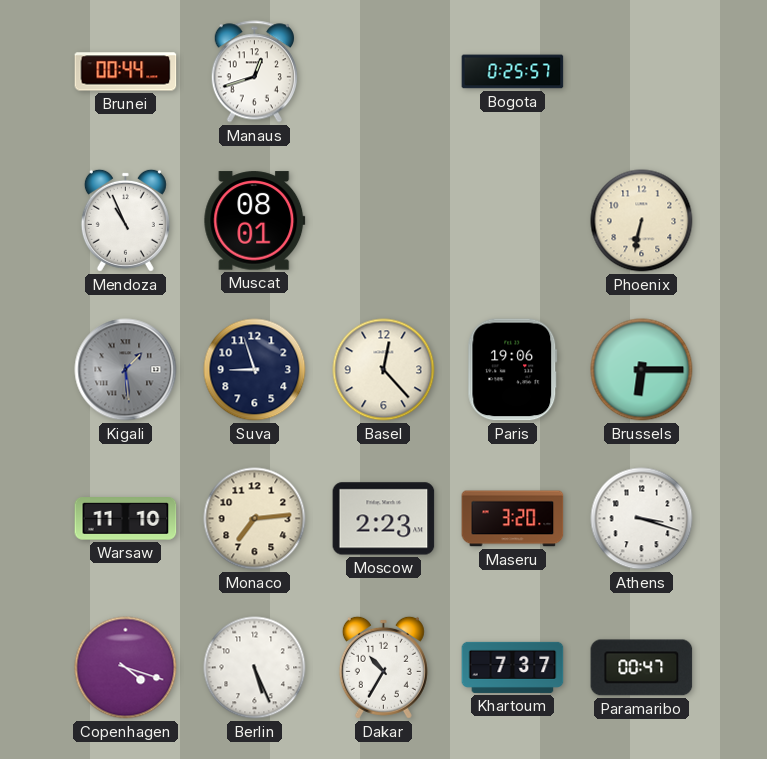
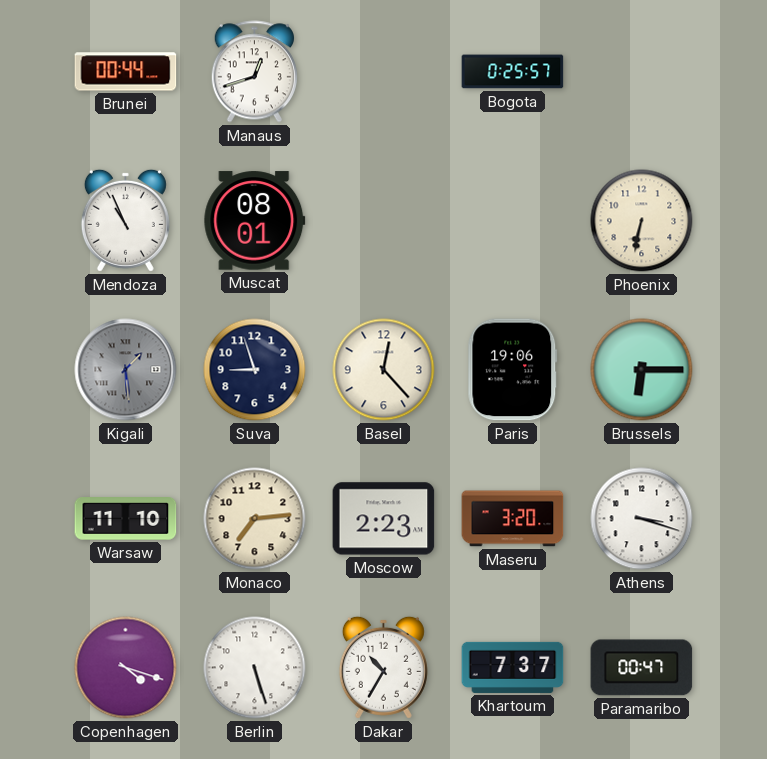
Berlin: 5:26 -> 5:27
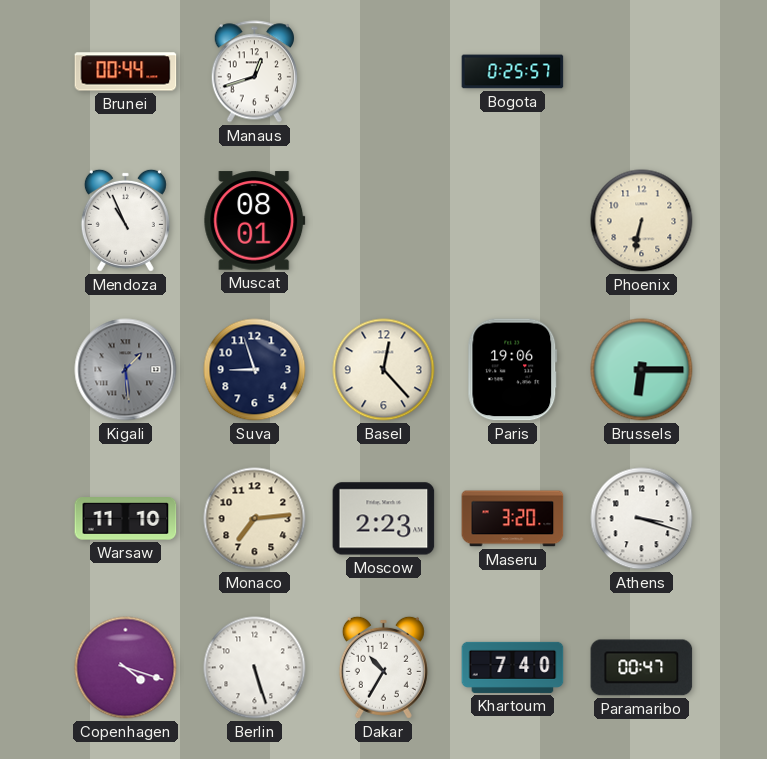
Khartoum: 7:37 -> 7:40
